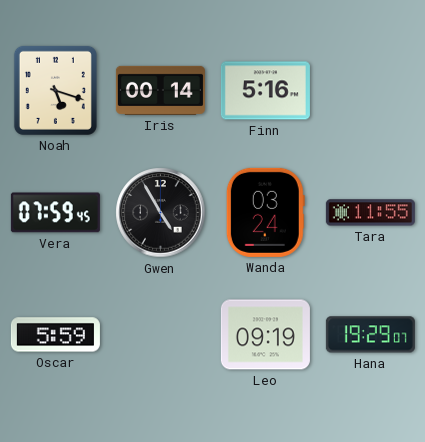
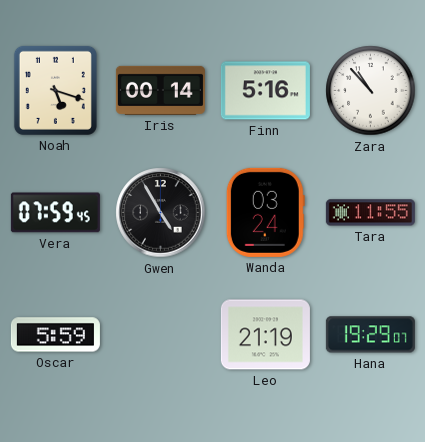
Zara: none -> 10:53
Leo: 09:19 -> 21:19
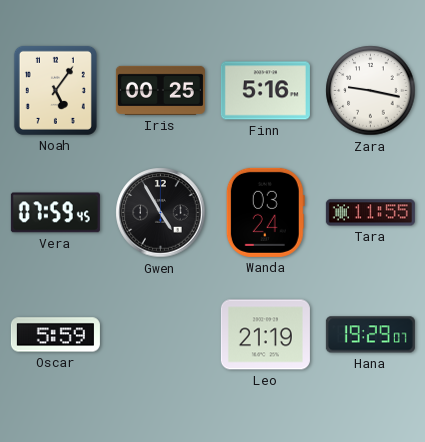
Noah: 5:18 -> 5:06
Iris: 00:14 -> 00:25
Zara: 10:53 -> 9:17
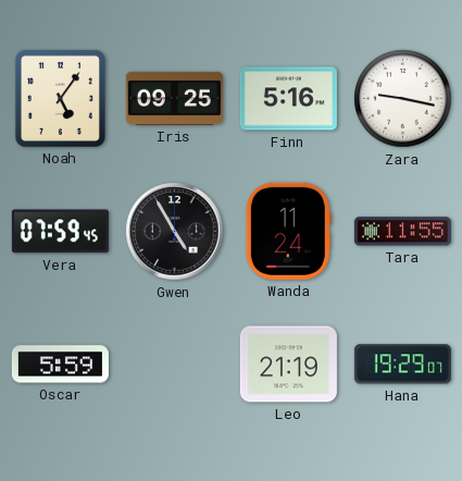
Iris: 00:25 -> 09:25
Wanda: 03:24 -> 11:24
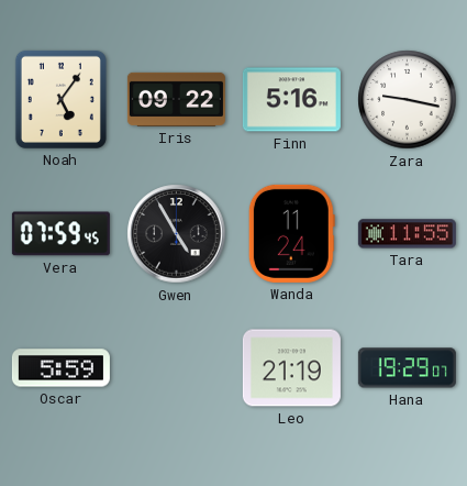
Iris: 09:25 -> 09:22
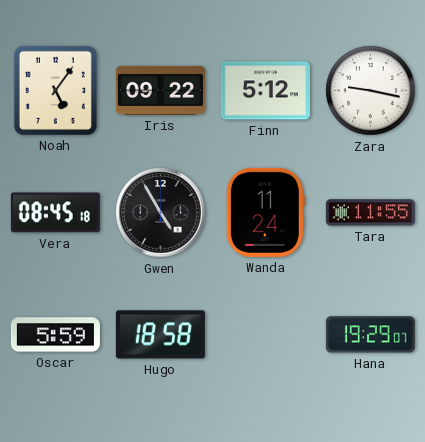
Finn: 5:16 -> 5:12
Vera: 07:59 -> 08:45
Hugo: none -> 18:58
Leo: 21:19 -> none
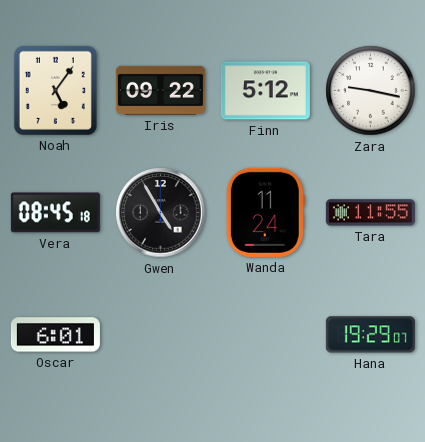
Oscar: 5:59 -> 6:01
Hugo: 18:58 -> none
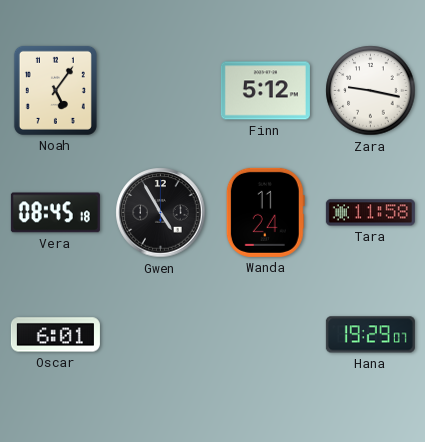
Iris: 09:22 -> none
Tara: 11:55 -> 11:58
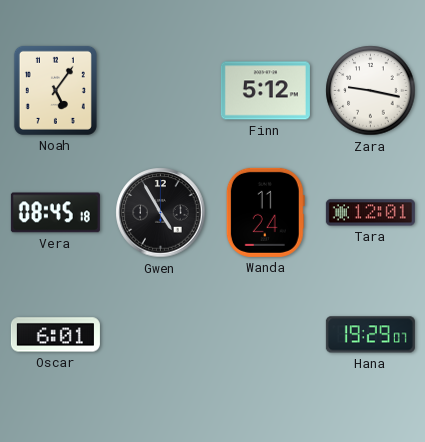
Tara: 11:58 -> 12:01
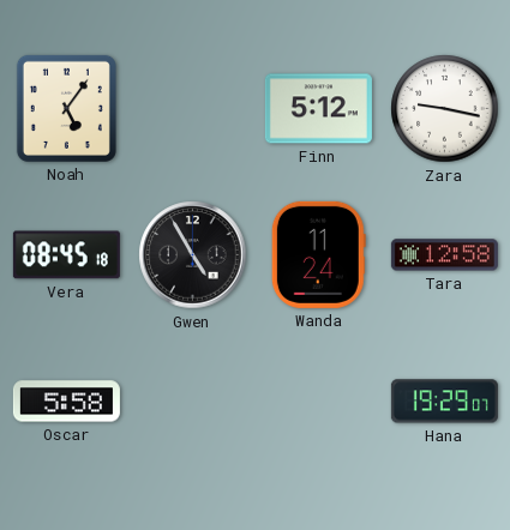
Tara: 12:01 -> 12:58
Oscar: 6:01 -> 5:58
